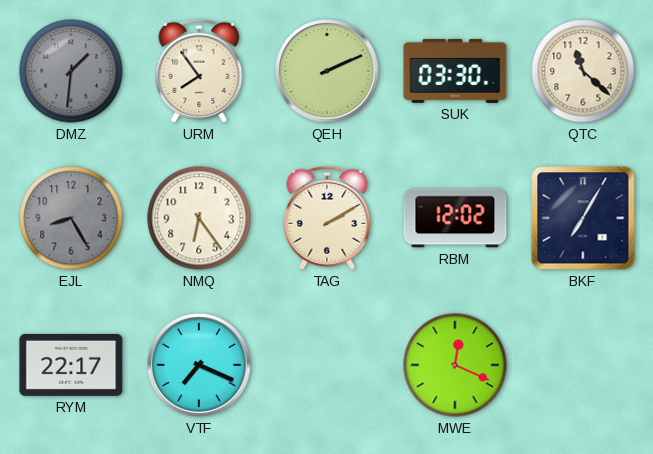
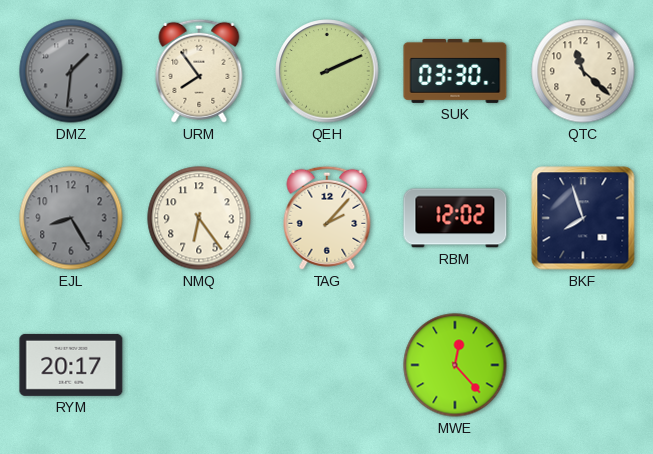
TAG: 2:10 -> 2:07
BKF: 7:05 -> 7:57
RYM: 22:17 -> 20:17
VTF: 7:19 -> none
MWE: 12:19 -> 12:23
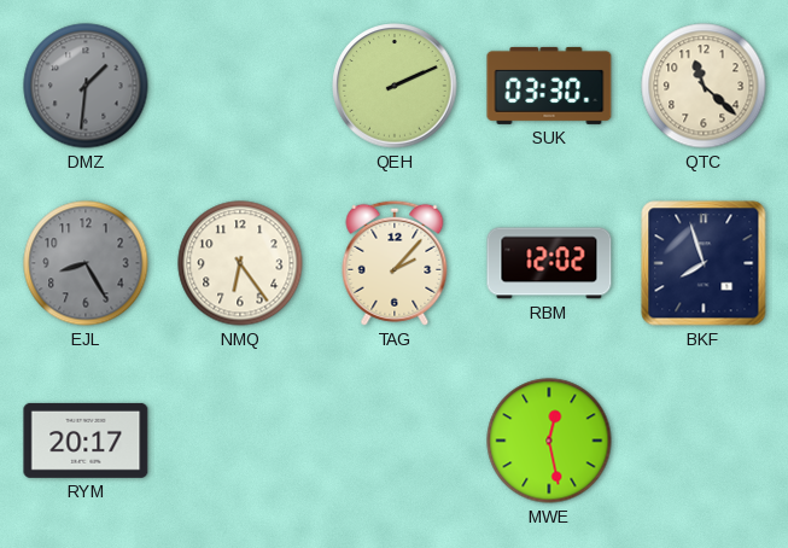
URM: 7:54 -> none
MWE: 12:23 -> 12:28
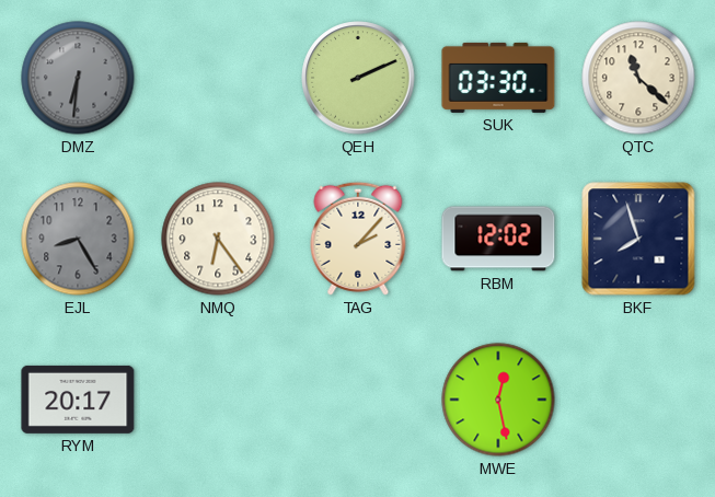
DMZ: 1:31 -> 6:31
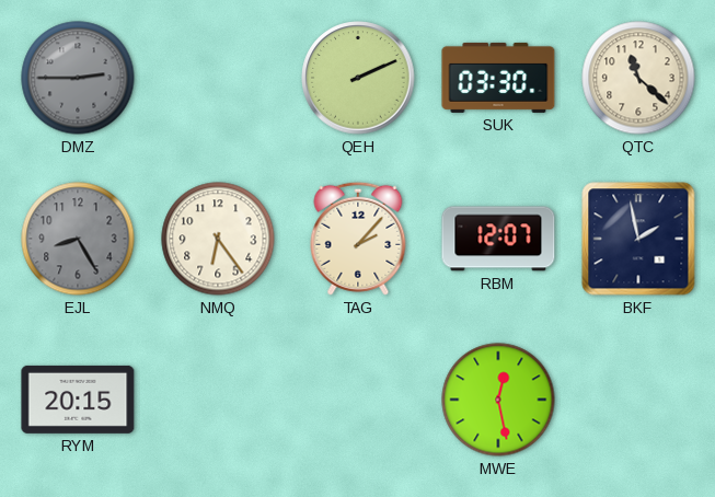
DMZ: 6:31 -> 2:45
RBM: 12:02 -> 12:07
BKF: 7:57 -> 1:58
RYM: 20:17 -> 20:15
